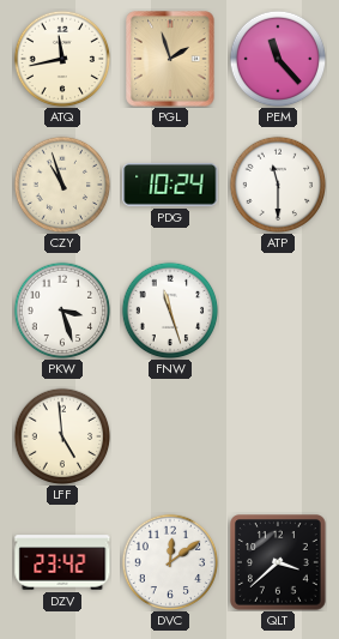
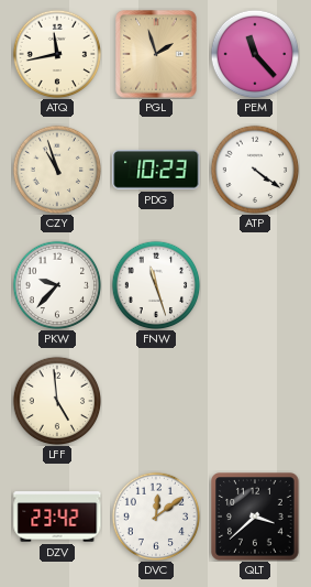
PDG: 10:24 -> 10:23
ATP: 11:30 -> 4:21
PKW: 3:27 -> 9:37
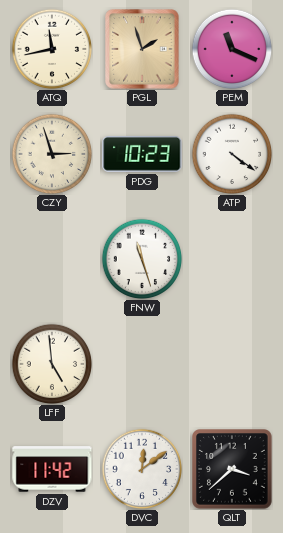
PEM: 11:23 -> 11:19
CZY: 10:57 -> 2:57
PKW: 9:37 -> none
DZV: 23:42 -> 11:42
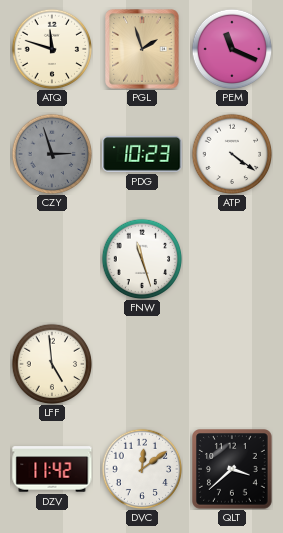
ATQ: 11:43 -> 11:48
CZY dial: cream -> grey
